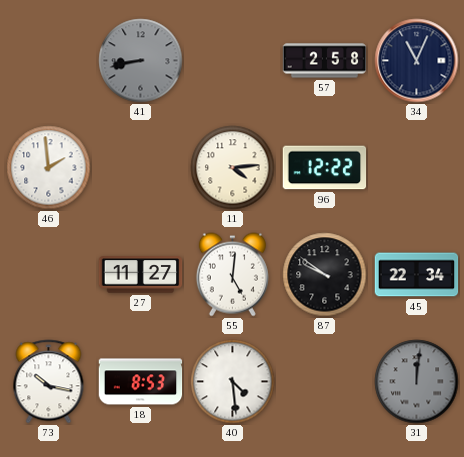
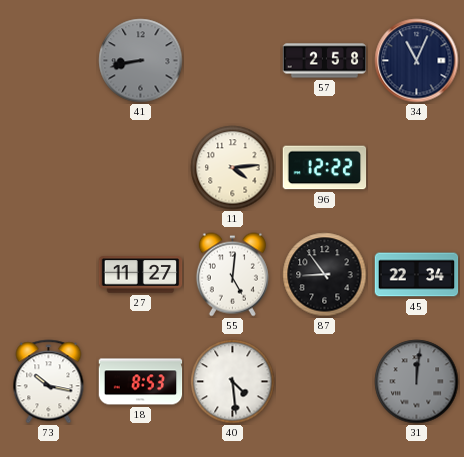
46: 1:59 -> none
87: 9:51 -> 8:54
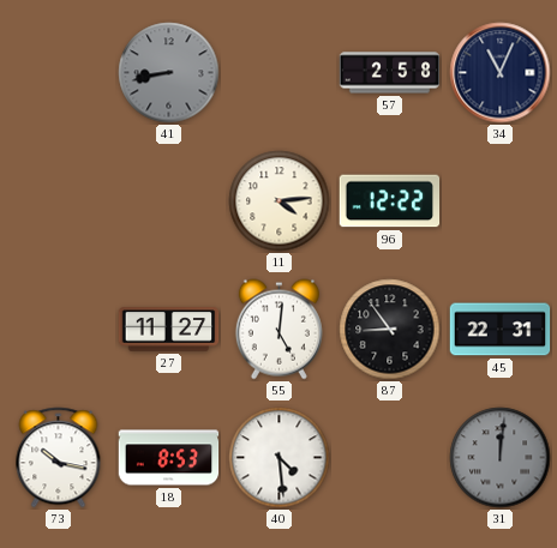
45: 22:34 -> 22:31
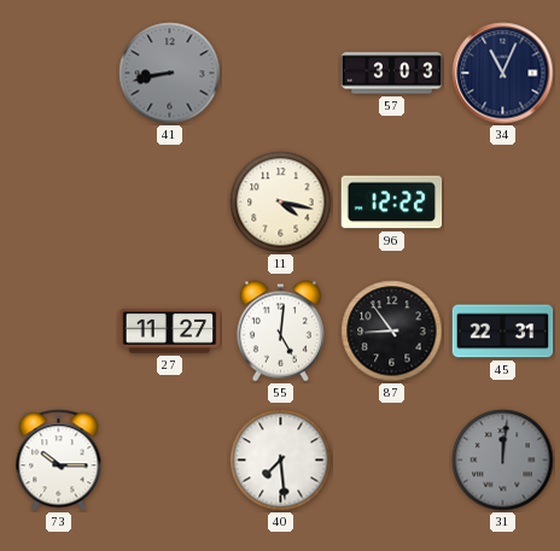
57: 2:58 -> 3:03
11: 4:14 -> 4:17
73: 10:17 -> 10:15
18: 8:53 -> none
40: 4:29 -> 7:29
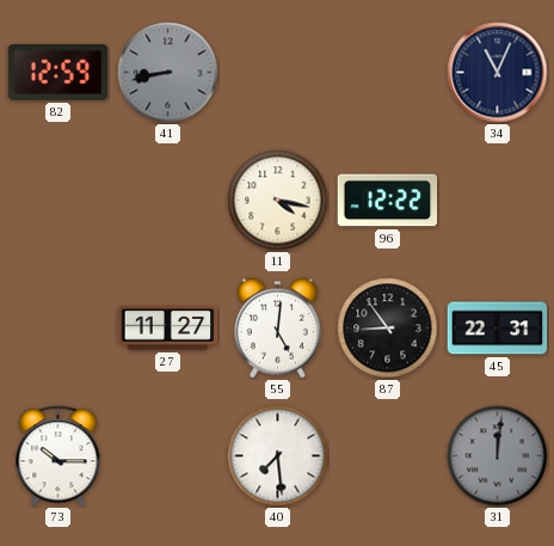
82: none -> 12:59
57: 3:03 -> none
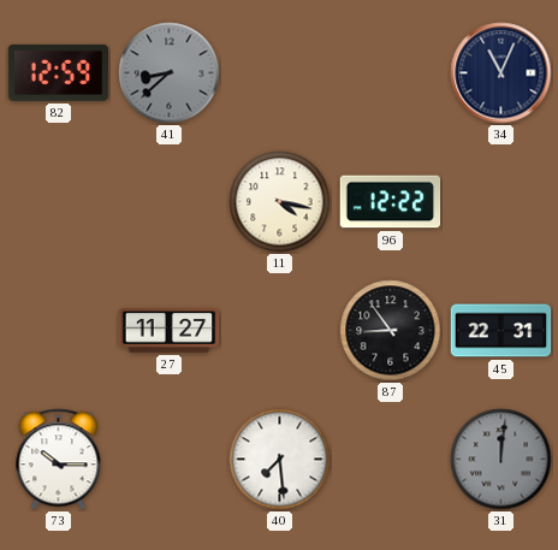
41: 8:43 -> 8:38
55: 5:01 -> none
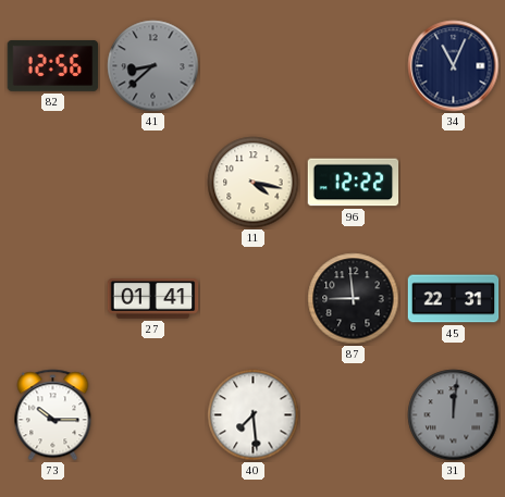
82: 12:59 -> 12:56
27: 11:27 -> 01:41
87: 8:54 -> 8:59
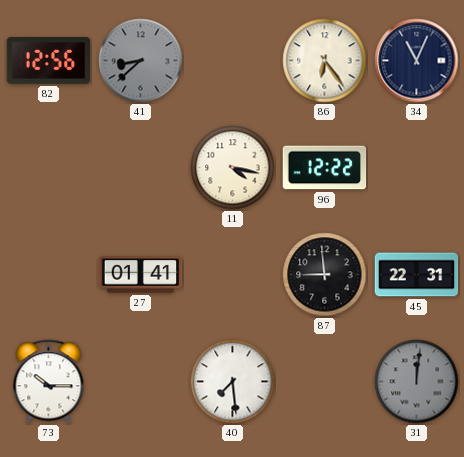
86: none -> 6:24
